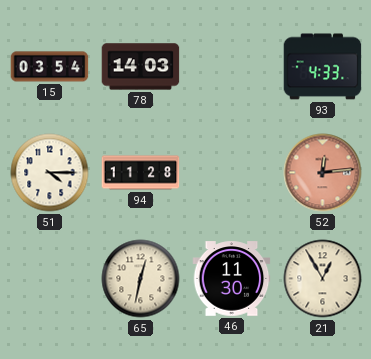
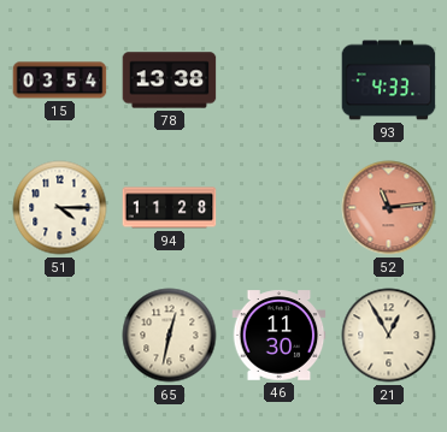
78: 14:03 -> 13:38
52: 12:14 -> 11:14
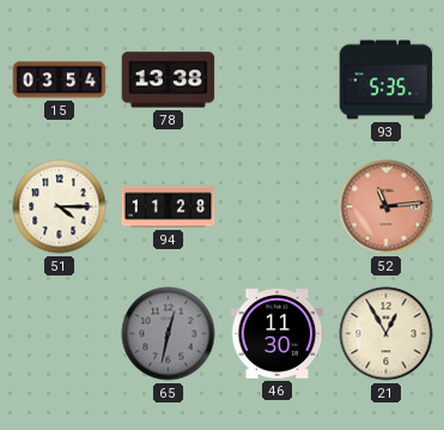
93: 4:33 -> 5:35
65 dial: cream -> grey
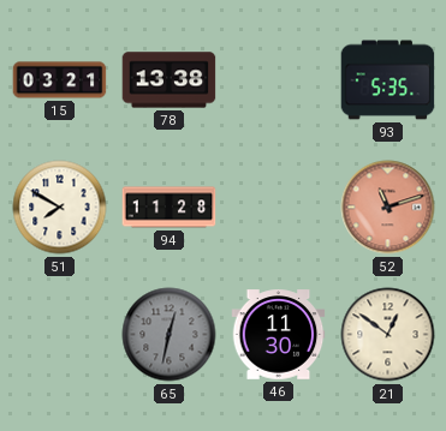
15: 03:54 -> 03:21
51: 4:15 -> 7:50
52: 11:14 -> 11:12
21: 12:55 -> 12:51
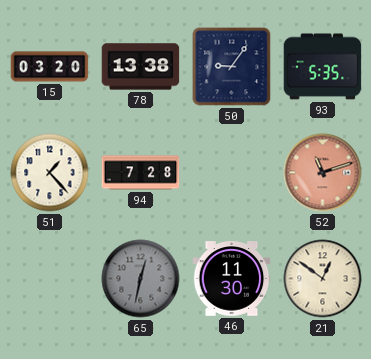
15: 03:21 -> 03:20
50: none -> 9:06
51: 7:50 -> 1:23
94: 11:28 -> 7:28
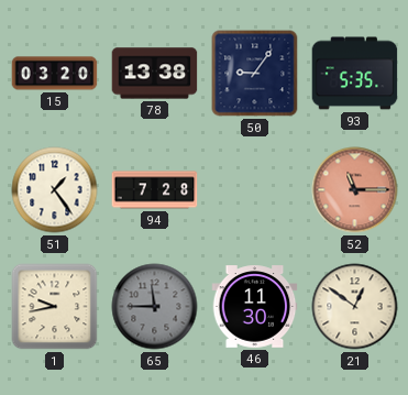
51: 1:23 -> 1:24
52: 11:12 -> 11:15
1: none -> 9:43
65: 12:32 -> 11:45
